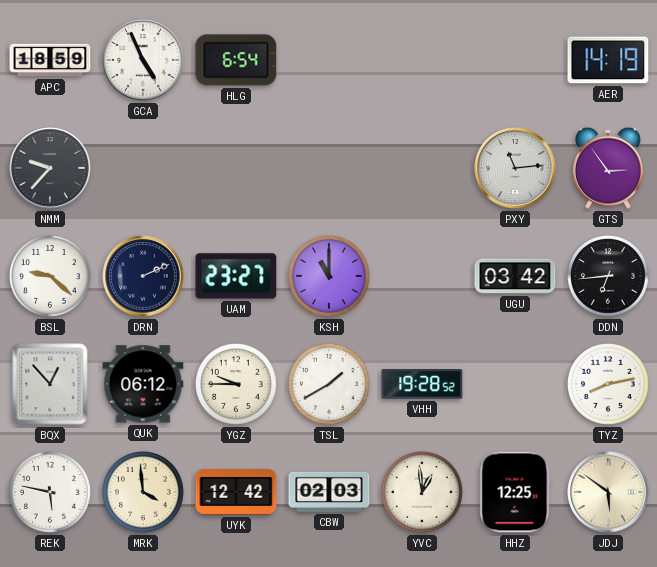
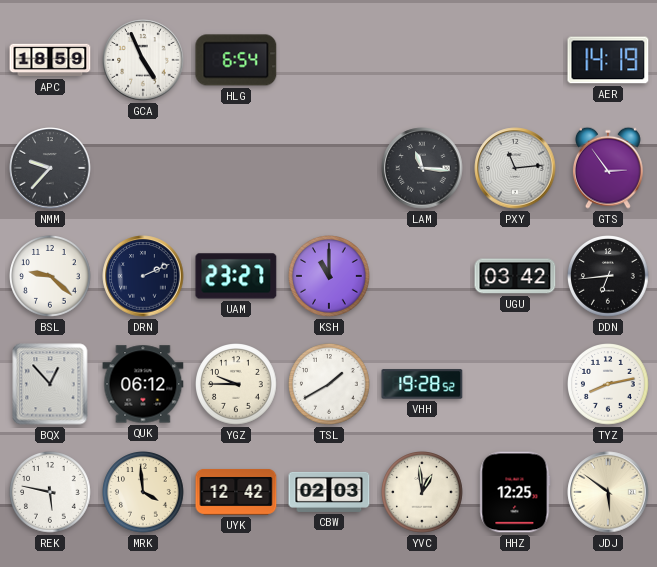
LAM: none -> 11:16
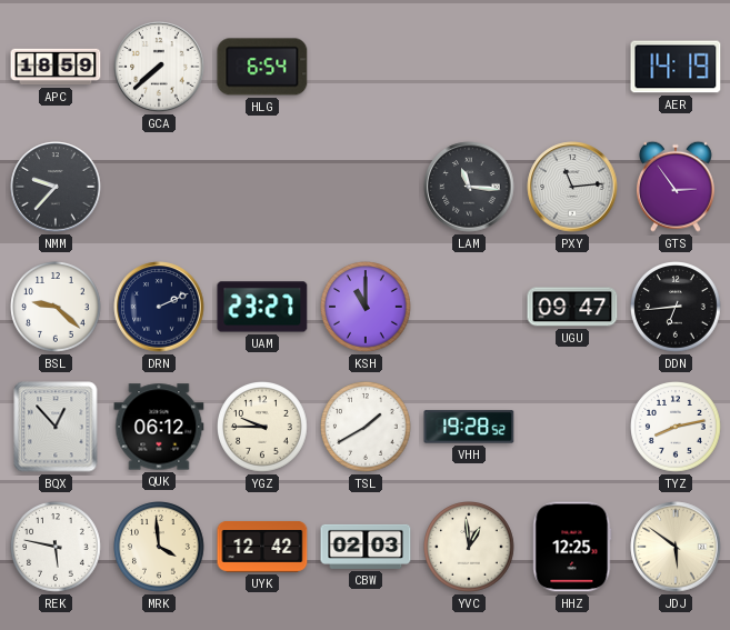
GCA: 4:56 -> 7:38
UGU: 03:42 -> 09:47
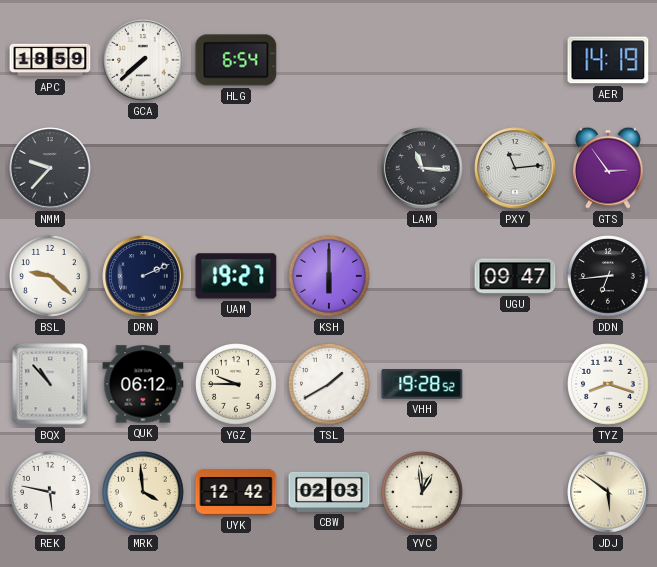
UAM: 23:27 -> 19:27
KSH: 11:00 -> 6:00
BQX: 12:53 -> 10:53
TYZ: 8:13 -> 8:18
HHZ: 12:25 -> none
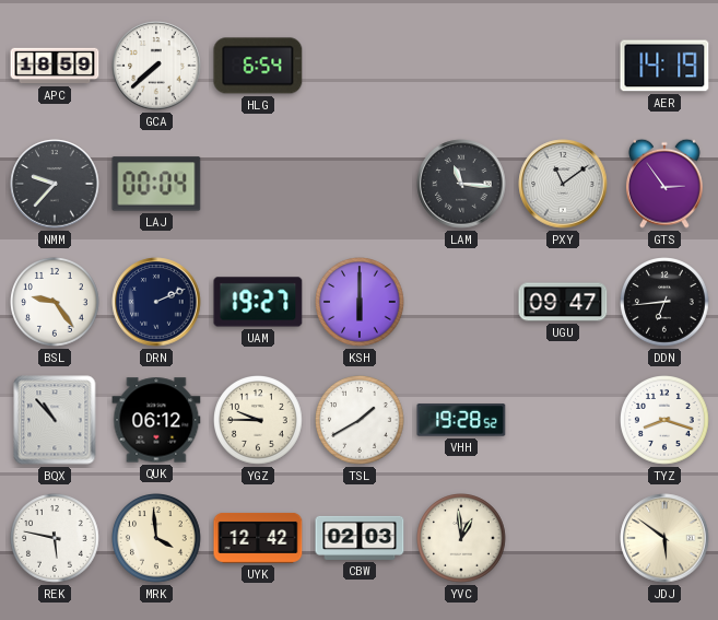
LAJ: none -> 00:04
PXY: 11:14 -> 11:09
BSL: 9:22 -> 9:24
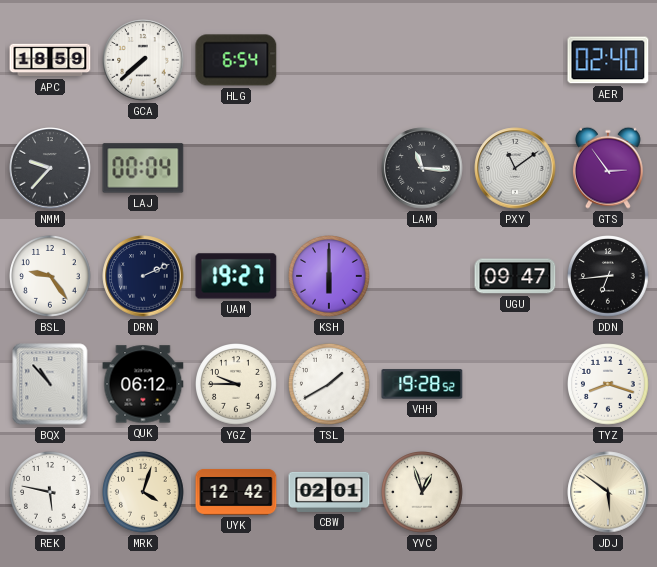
AER: 14:19 -> 02:40
MRK: 3:59 -> 4:03
CBW: 02:03 -> 02:01
YVC: 12:59 -> 12:57
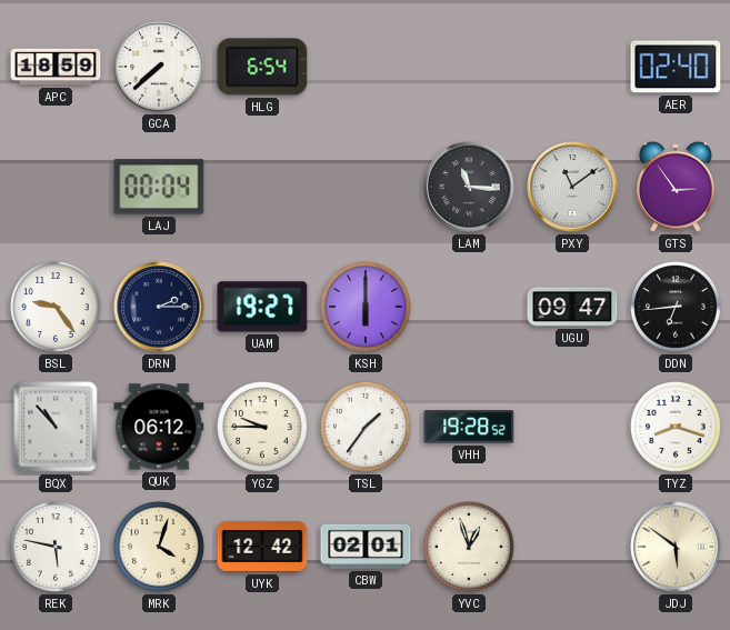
NMM: 9:37 -> none
DRN: 2:11 -> 2:15
TSL: 1:40 -> 1:36
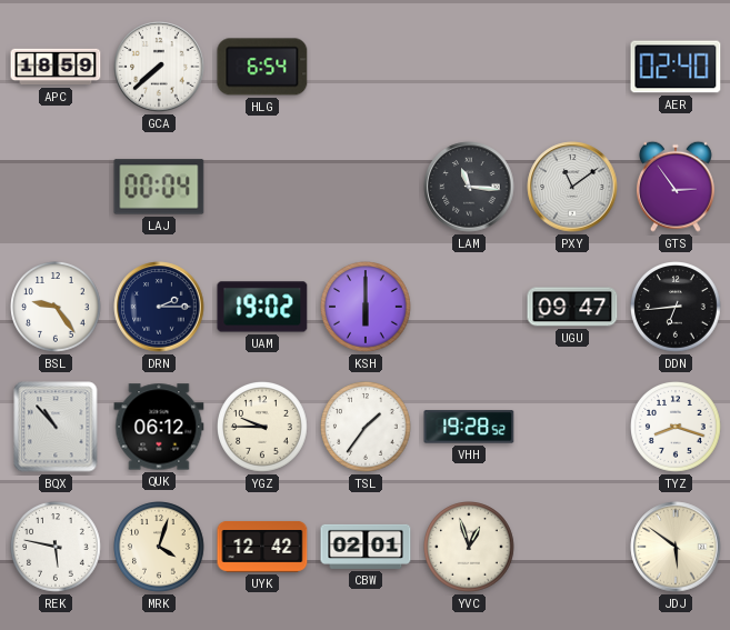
UAM: 19:27 -> 19:02
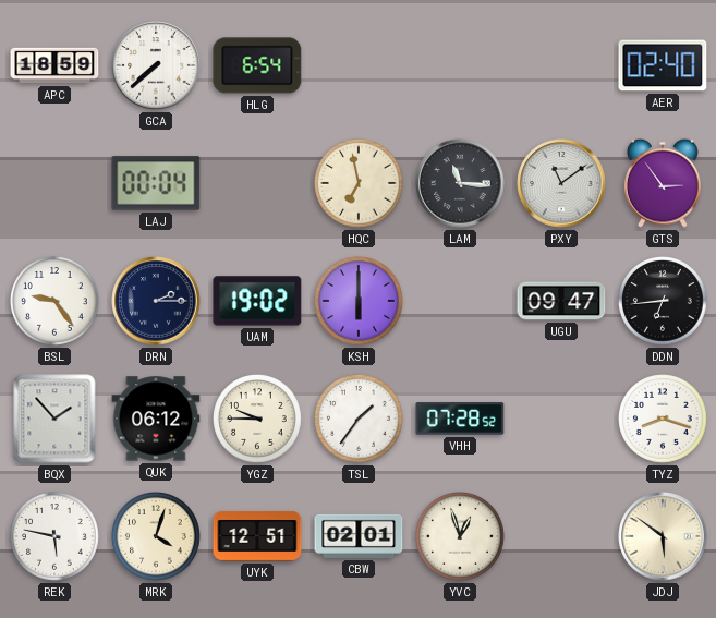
HQC: none -> 6:58
BQX: 10:53 -> 1:53
VHH: 19:28 -> 07:28
UYK: 12:42 -> 12:51
